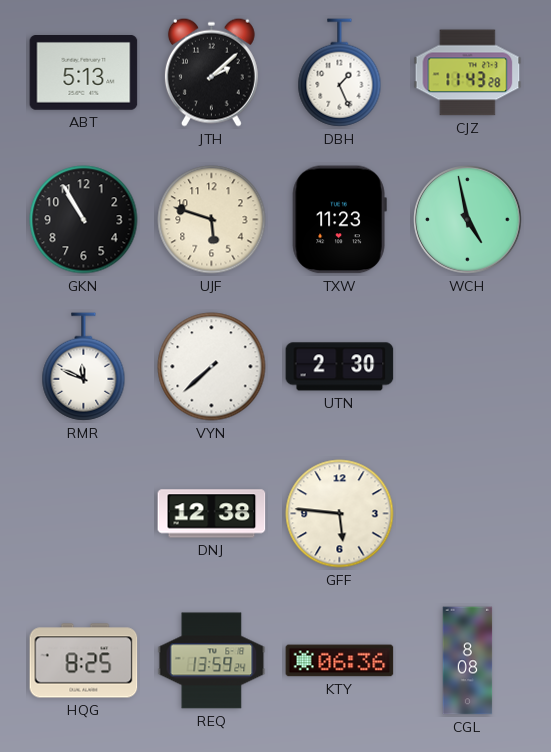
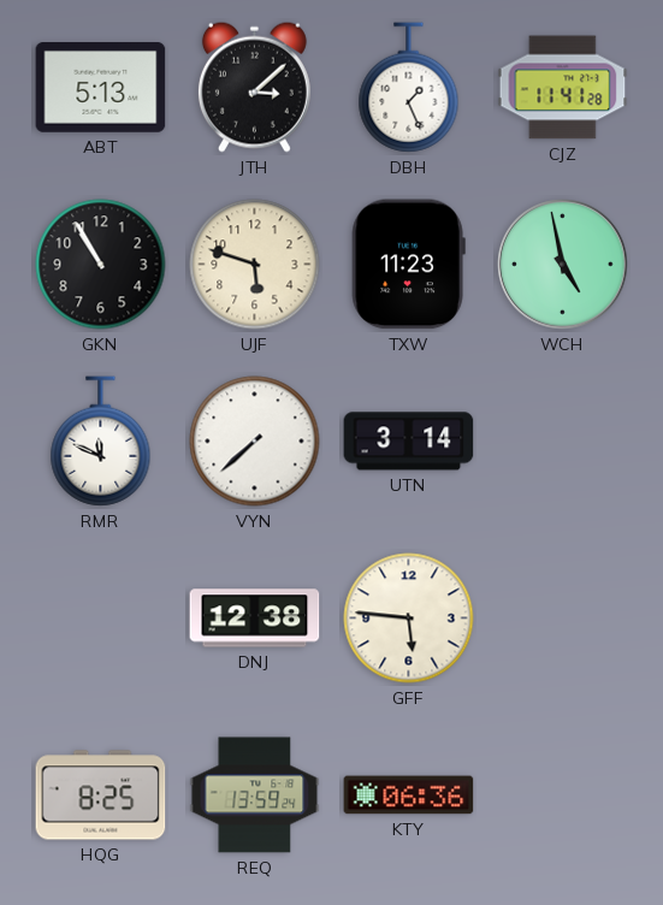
JTH: 2:08 -> 3:08
CJZ: 11:43 -> 11:41
UTN: 2:30 -> 3:14
CGL: 8:08 -> none
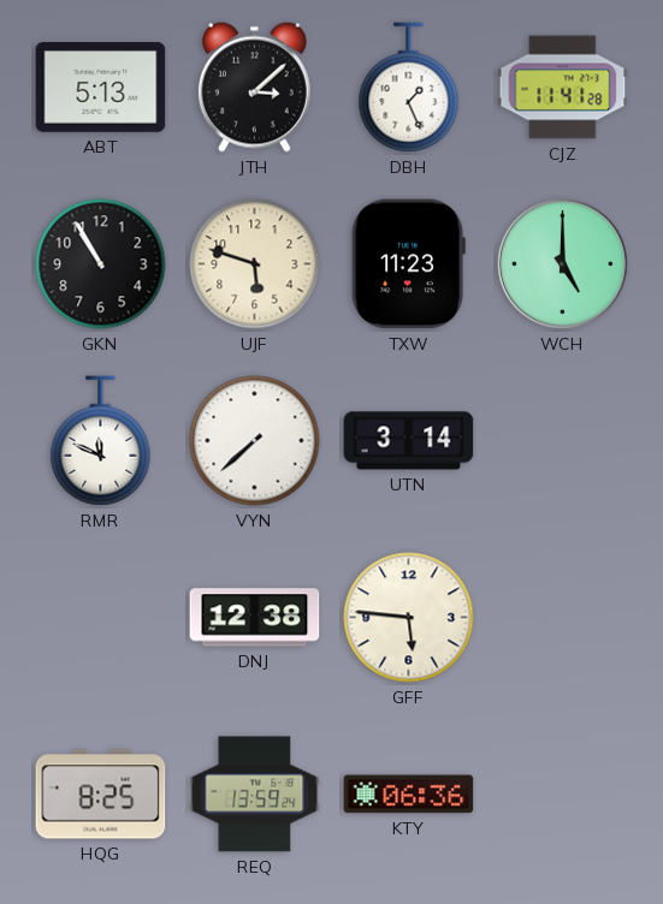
WCH: 4:58 -> 5:00
